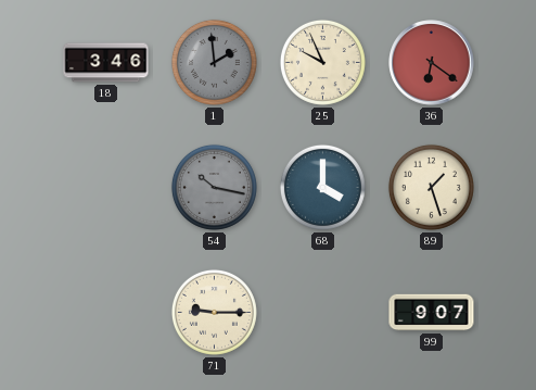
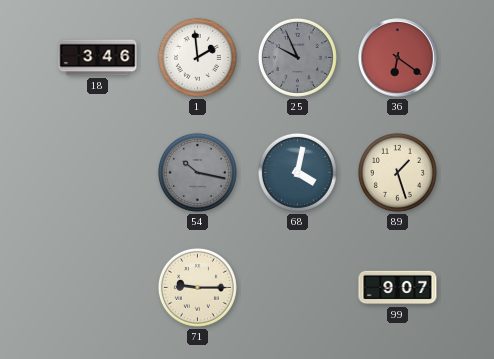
1 dial: grey -> white
25 dial: cream -> grey
68: 4:00 -> 4:02
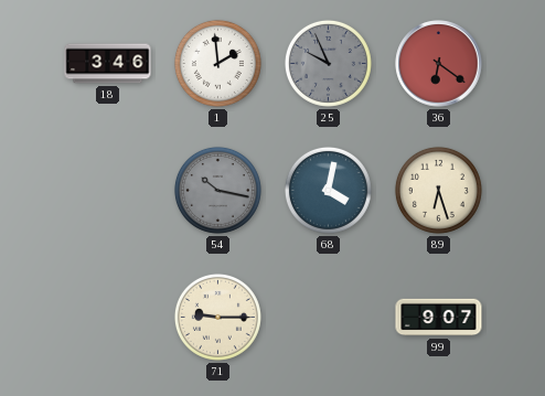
89: 1:27 -> 6:27
